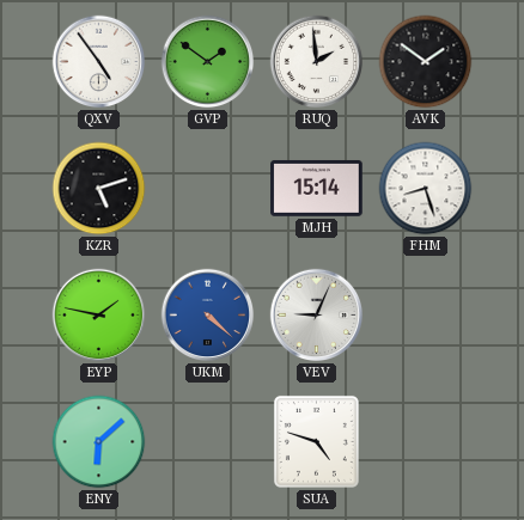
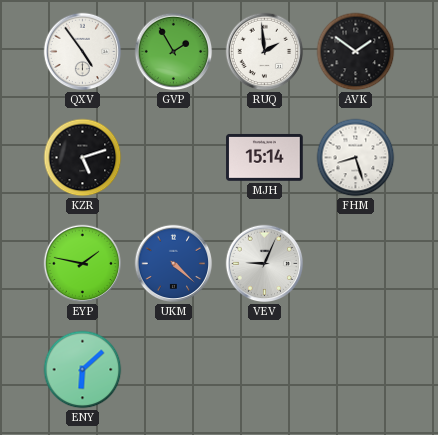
GVP: 1:51 -> 1:55
SUA: 4:48 -> none
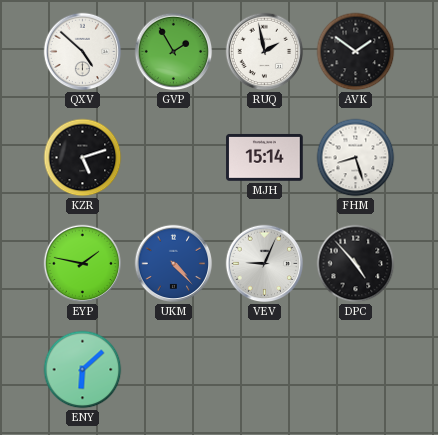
QXV: 4:54 -> 4:52
RUQ: 1:59 -> 1:58
UKM: 4:22 -> 4:23
DPC: none -> 4:53
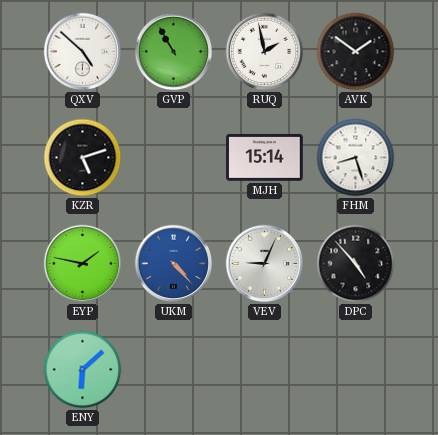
GVP: 1:55 -> 10:55
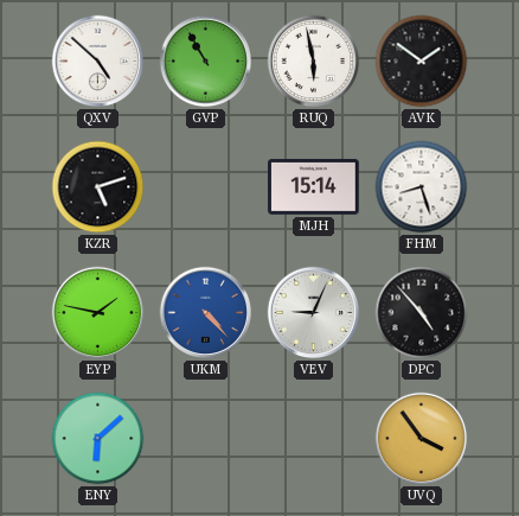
RUQ: 1:58 -> 5:58
UVQ: none -> 3:54
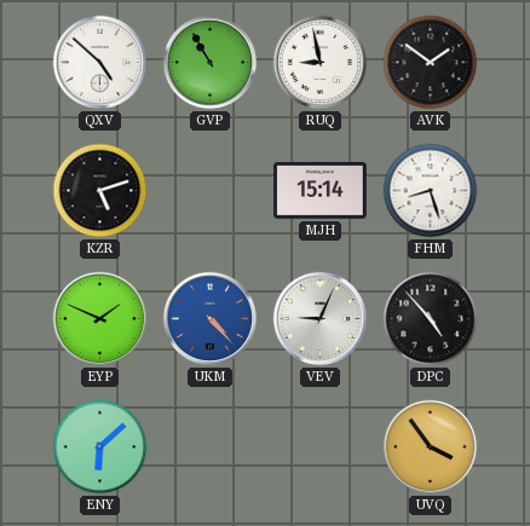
RUQ: 5:58 -> 8:58
EYP: 1:47 -> 1:49
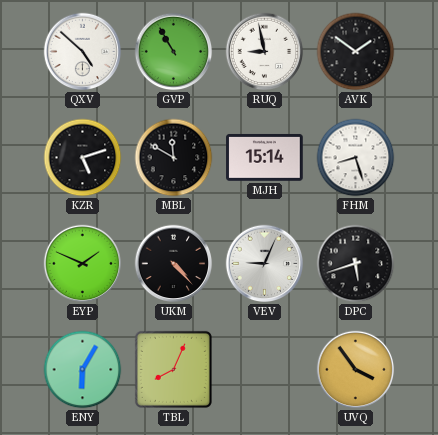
MBL: none -> 11:50
UKM dial: blue -> black
DPC: 4:53 -> 5:42
ENY: 6:08 -> 6:05
TBL: none -> 8:04
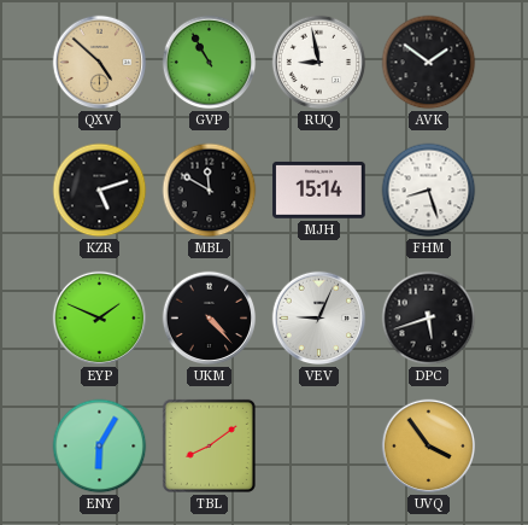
QXV dial: white -> champagne
TBL: 8:04 -> 8:09
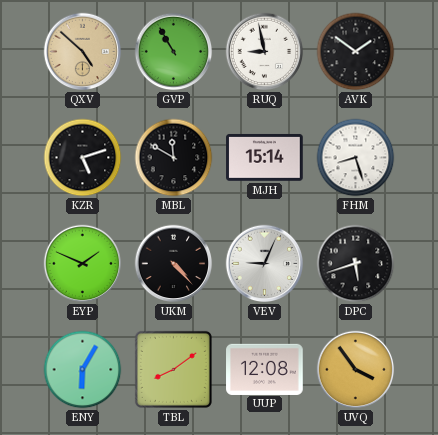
UUP: none -> 12:08
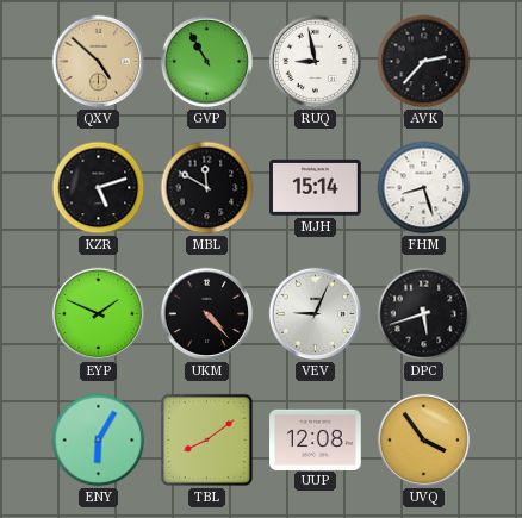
AVK: 1:51 -> 2:37
